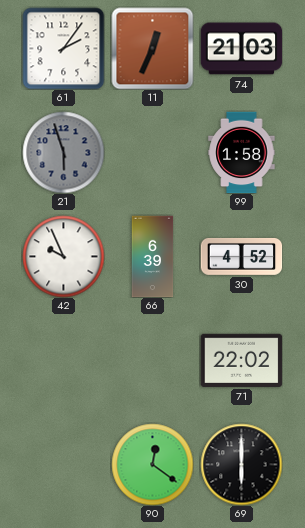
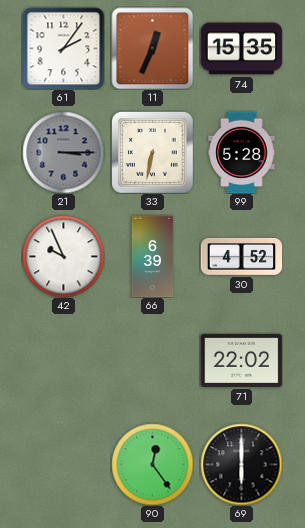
74: 21:03 -> 15:35
21: 5:57 -> 3:15
33: none -> 6:32
99: 1:58 -> 5:28
90: 12:21 -> 12:24
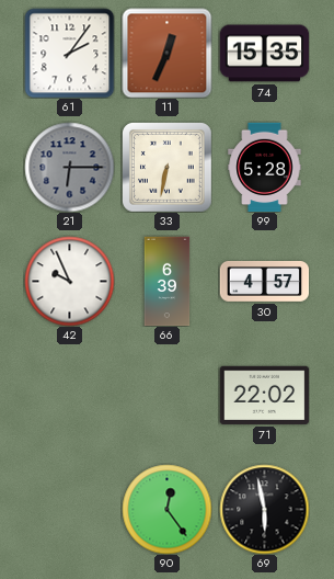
21: 3:15 -> 6:15
30: 4:52 -> 4:57
69: 6:00 -> 5:58
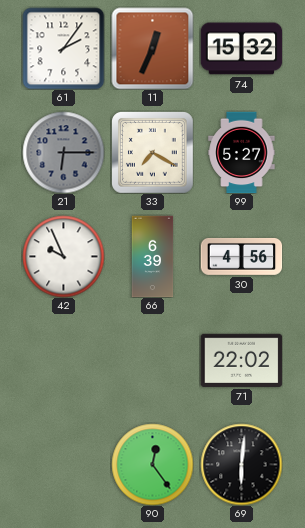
74: 15:35 -> 15:32
33: 6:32 -> 7:20
99: 5:28 -> 5:27
30: 4:57 -> 4:56
69: 5:58 -> 6:01
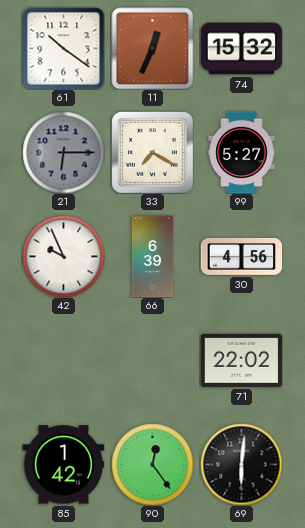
61: 2:06 -> 10:21
85: none -> 1:42
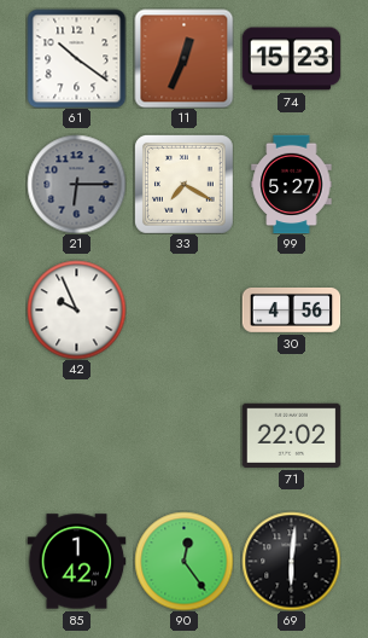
74: 15:32 -> 15:23
66: 6:39 -> none
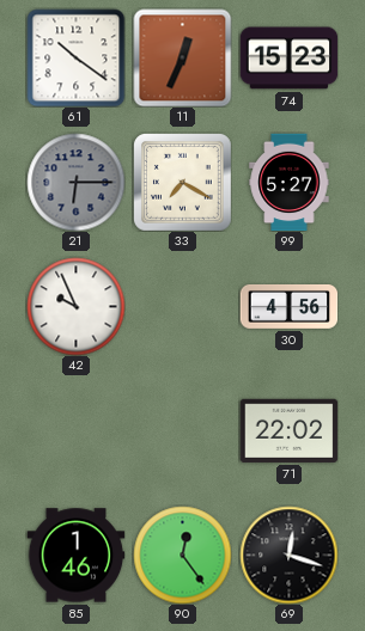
85: 1:42 -> 1:46
69: 6:01 -> 12:18
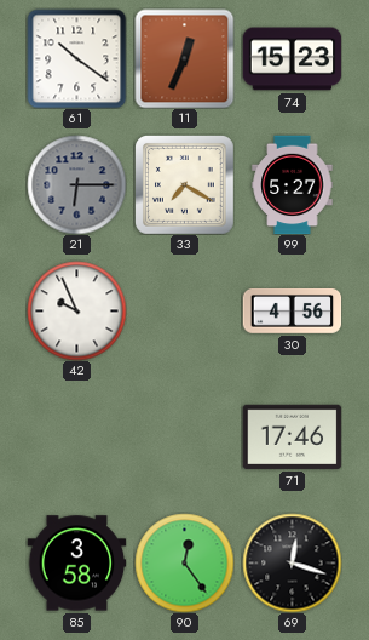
71: 22:02 -> 17:46
85: 1:46 -> 3:58
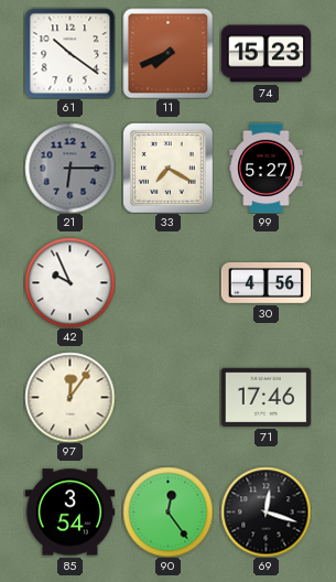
11: 12:34 -> 7:41
97: none -> 12:06
85: 3:58 -> 3:54
